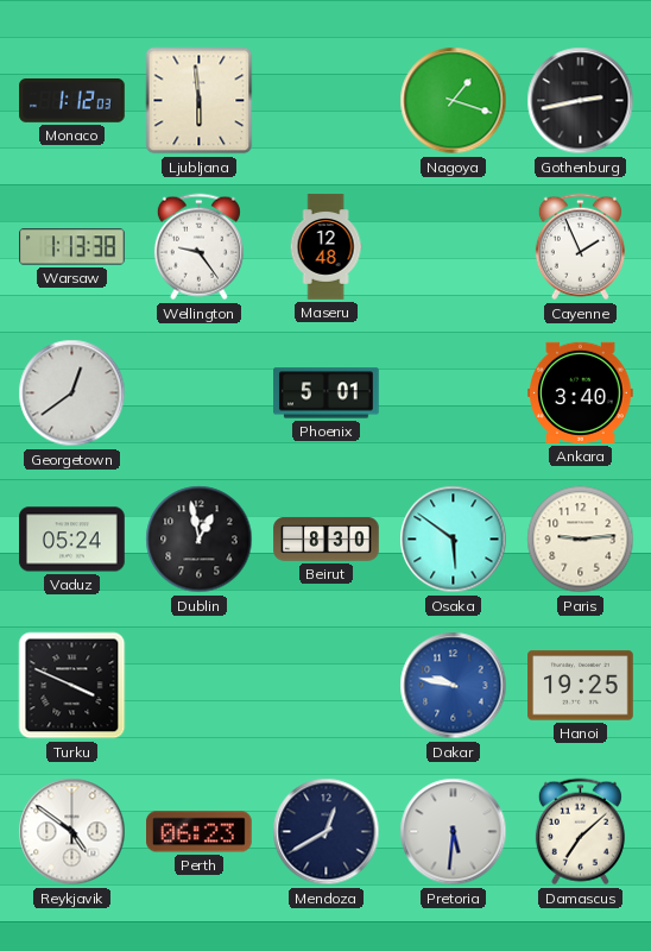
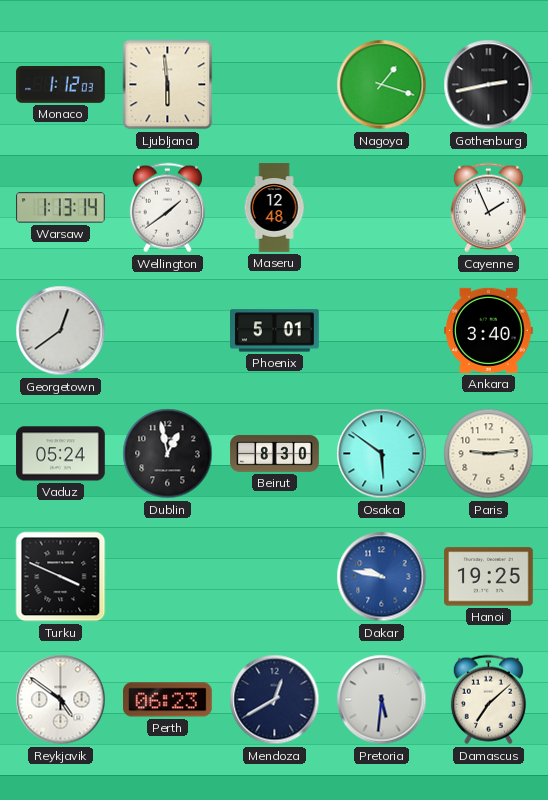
Warsaw: 1:13:38 -> 1:13:14
Wellington: 9:24 -> 1:39
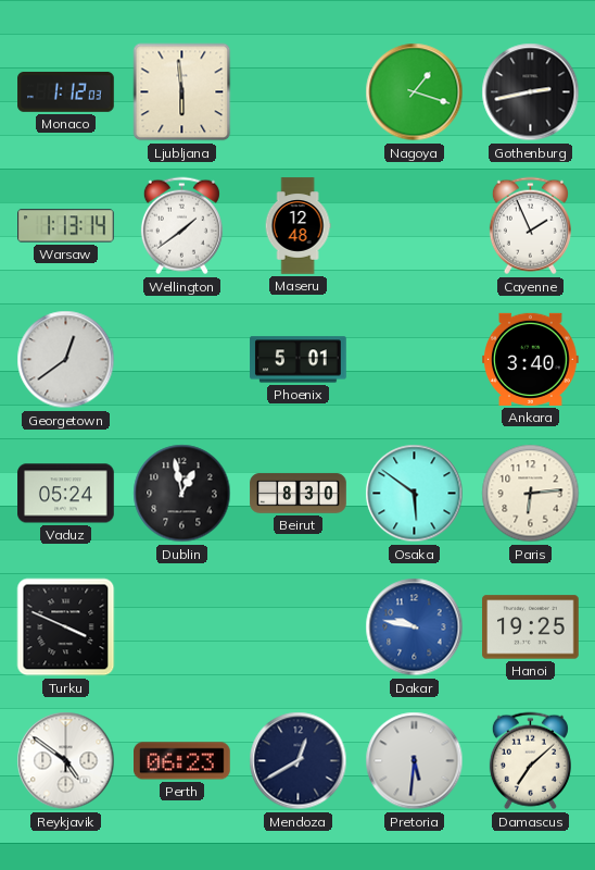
Paris: 9:14 -> 6:14
